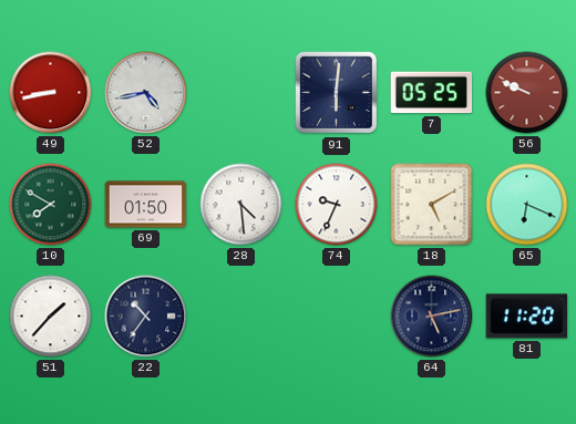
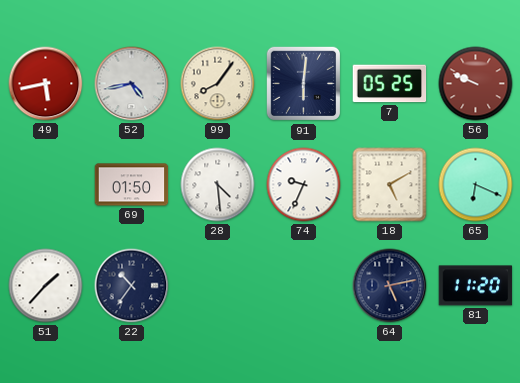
49: 8:43 -> 5:43
99: none -> 8:06
10: 7:50 -> none
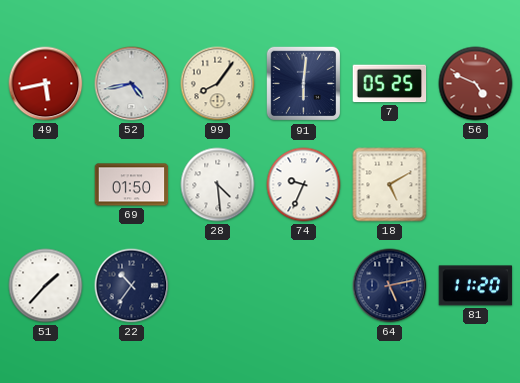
56: 9:49 -> 4:49
65: 6:19 -> none
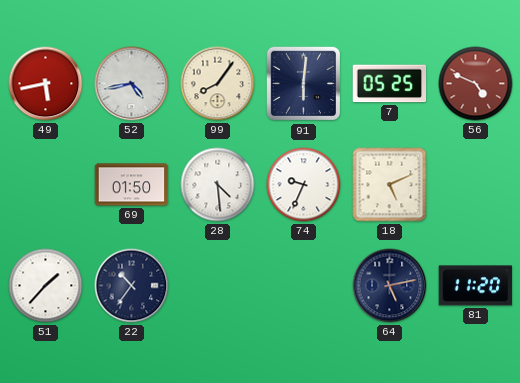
18: 5:10 -> 5:11
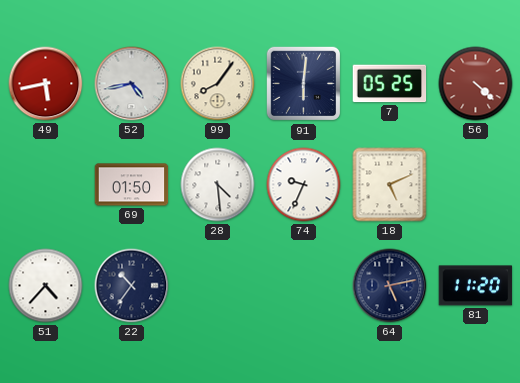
56: 4:49 -> 4:22
51: 1:37 -> 4:37
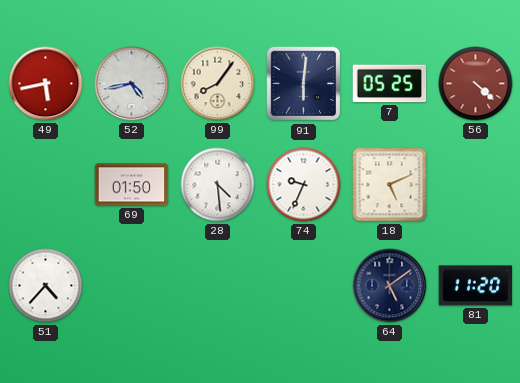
22: 10:36 -> none
64: 5:13 -> 5:09
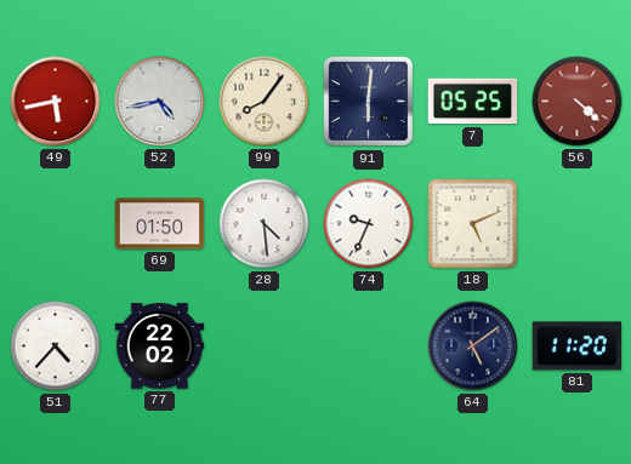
77: none -> 22:02
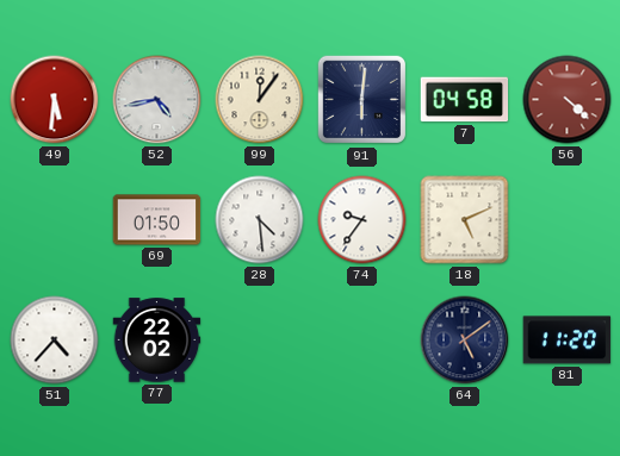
49: 5:43 -> 5:31
99: 8:06 -> 12:06
7: 05:25 -> 04:58
74: 9:34 -> 9:36
